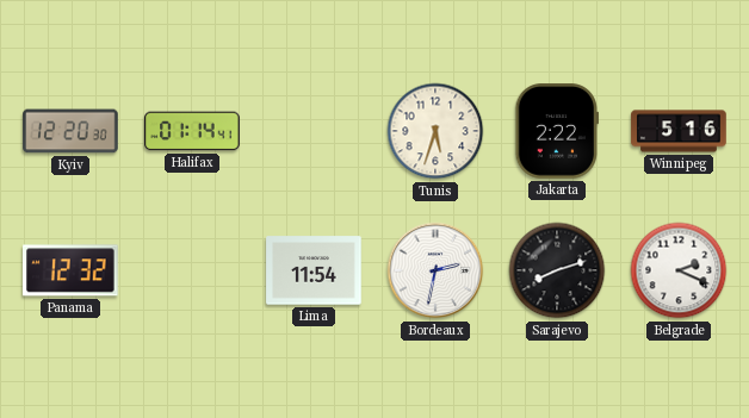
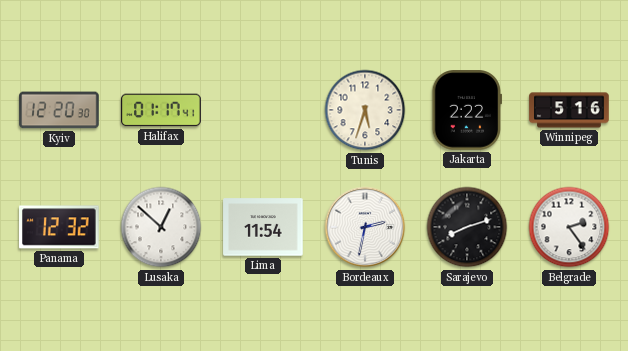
Halifax: 01:14 -> 01:17
Lusaka: none -> 12:52
Belgrade: 2:19 -> 2:24
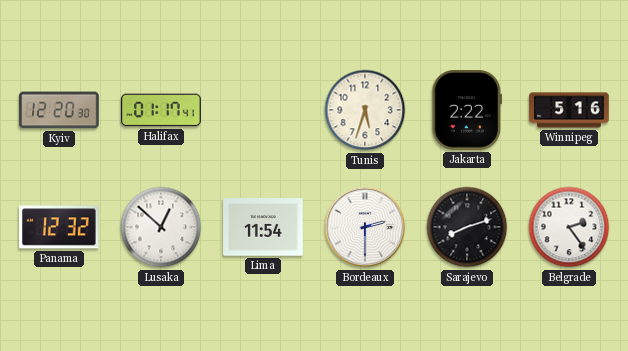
Bordeaux: 2:32 -> 2:30
